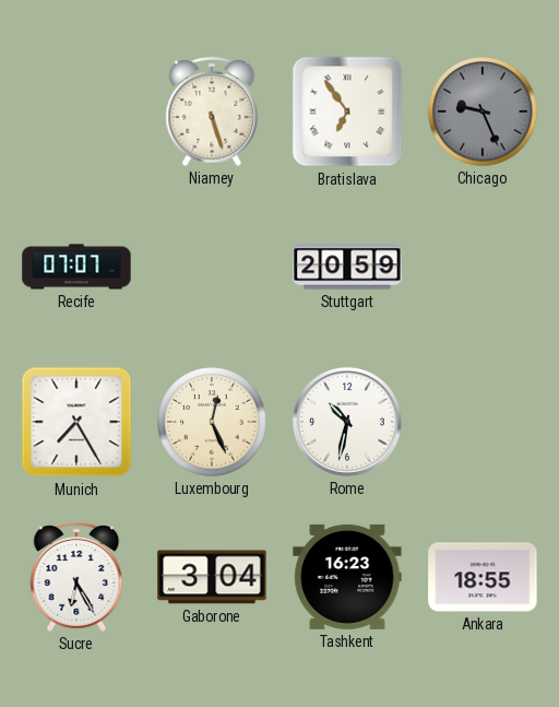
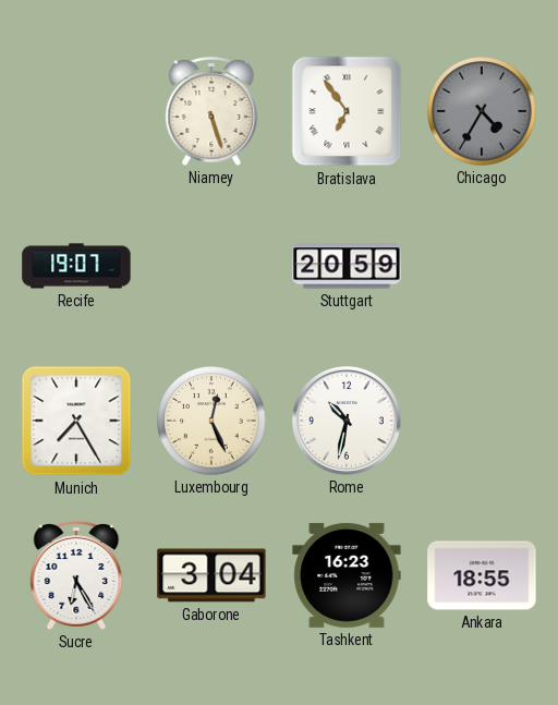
Chicago: 9:26 -> 4:35
Recife: 07:07 -> 19:07
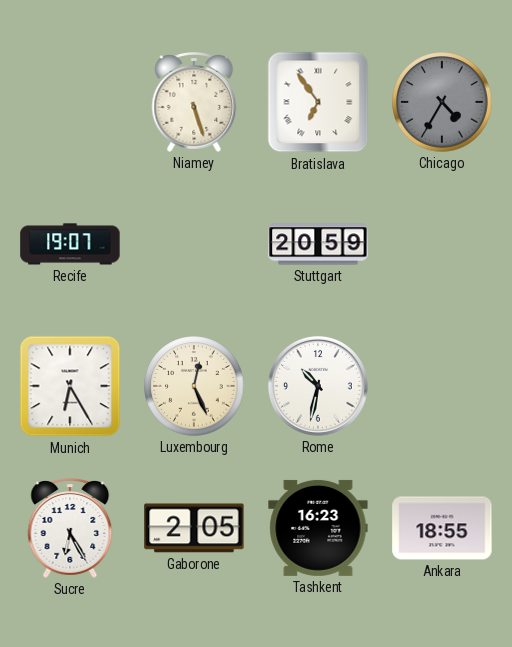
Munich: 7:25 -> 6:25
Gaborone: 3:04 -> 2:05
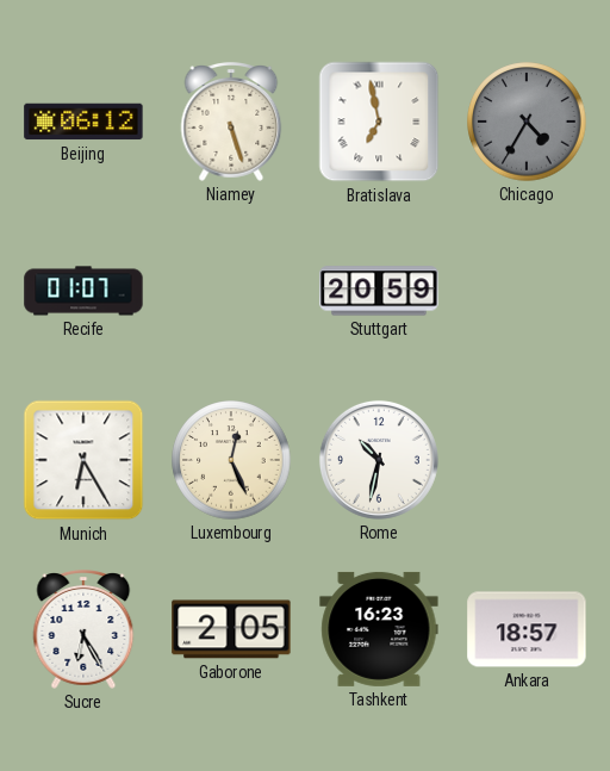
Beijing: none -> 06:12
Bratislava: 6:54 -> 6:58
Recife: 19:07 -> 01:07
Ankara: 18:55 -> 18:57
